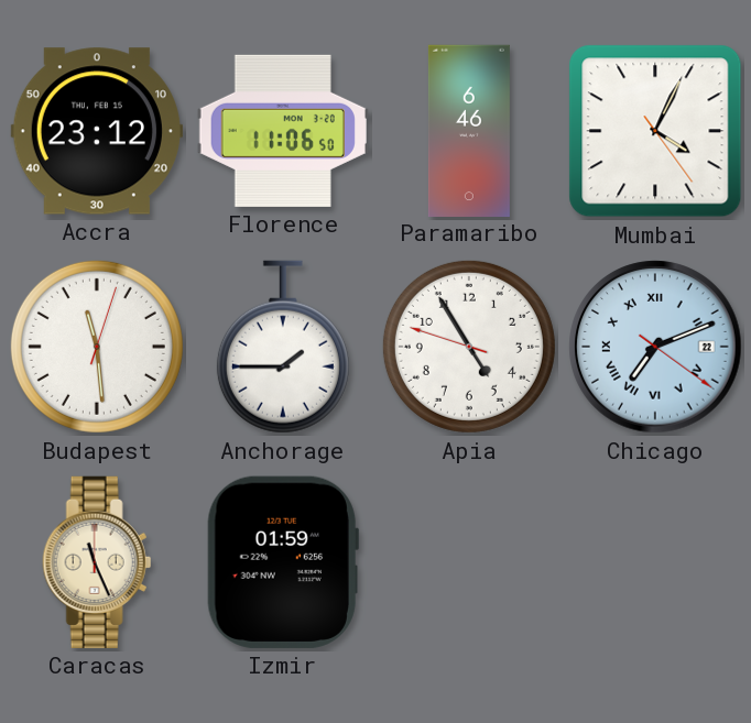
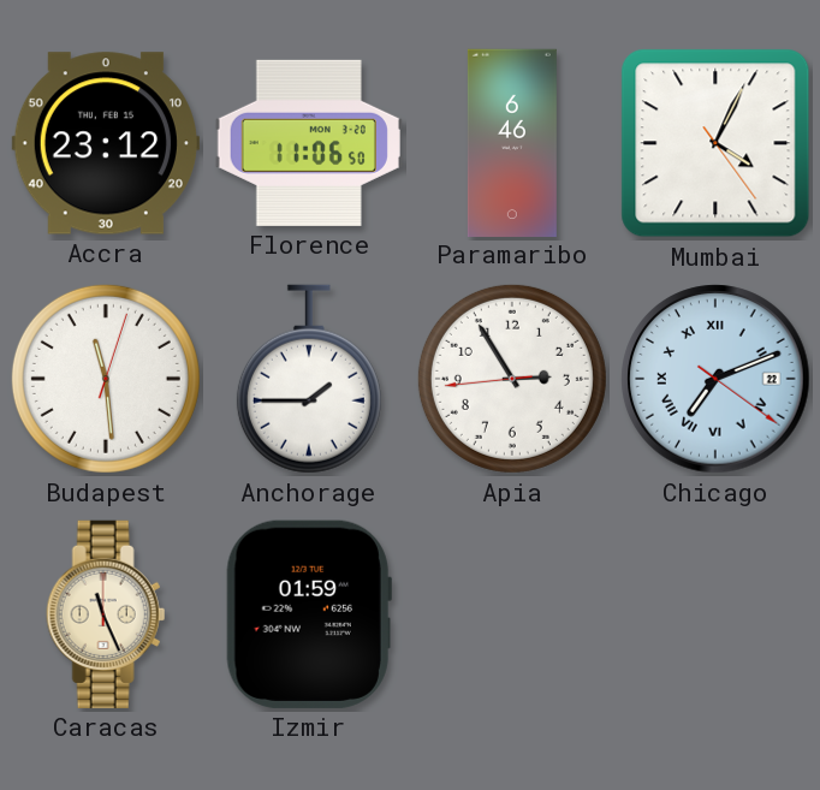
Apia: 4:54 -> 2:54
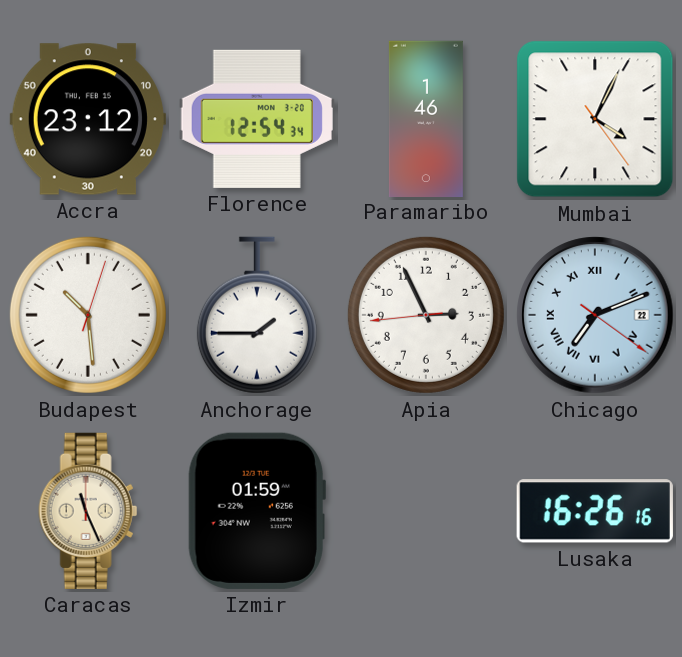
Florence: 11:06 -> 12:54
Paramaribo: 6:46 -> 1:46
Budapest: 11:29 -> 10:29
Apia: 2:54 -> 2:55
Lusaka: none -> 16:26
